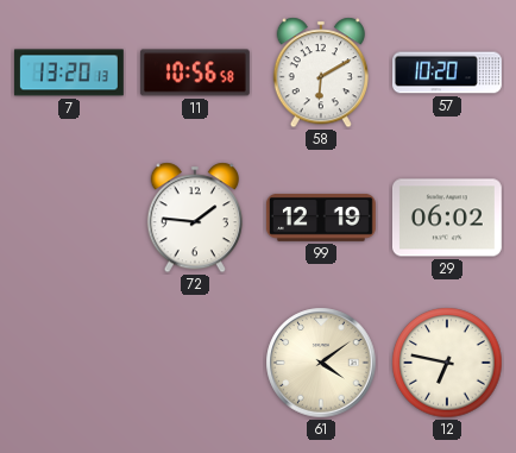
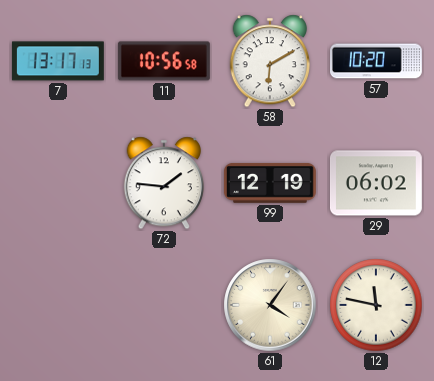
7: 13:20 -> 13:17
61: 4:09 -> 4:06
12: 6:47 -> 11:47
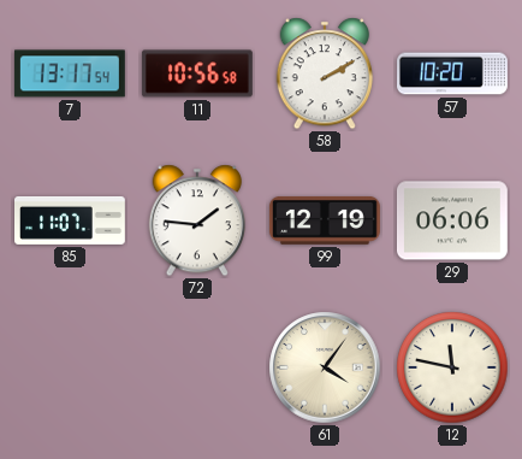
7: 13:17:13 -> 13:17:54
58: 6:10 -> 2:10
85: none -> 11:07
29: 06:02 -> 06:06
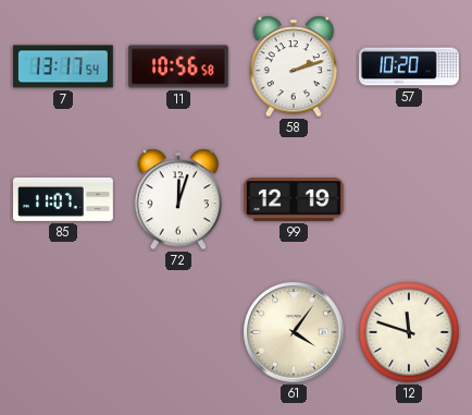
58: 2:10 -> 2:12
72: 1:46 -> 12:03
29: 06:06 -> none
12: 11:47 -> 11:48
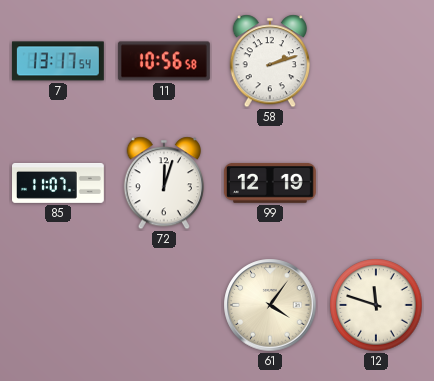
57: 10:20 -> none
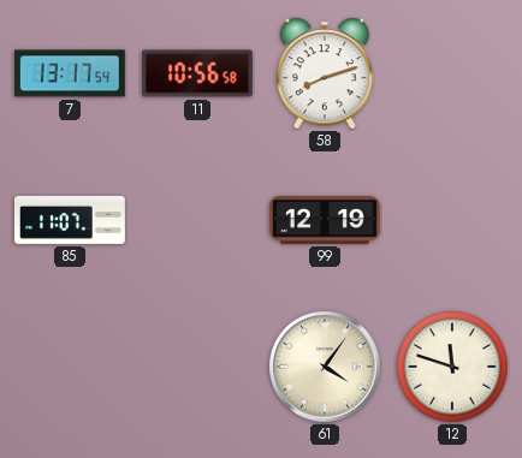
58: 2:12 -> 8:12
72: 12:03 -> none
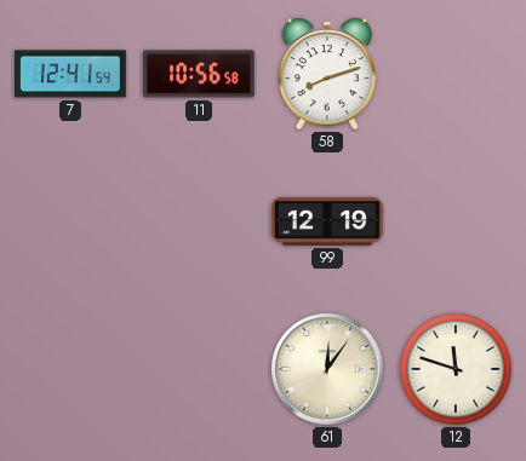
7: 13:17 -> 12:41
85: 11:07 -> none
61: 4:06 -> 12:06
